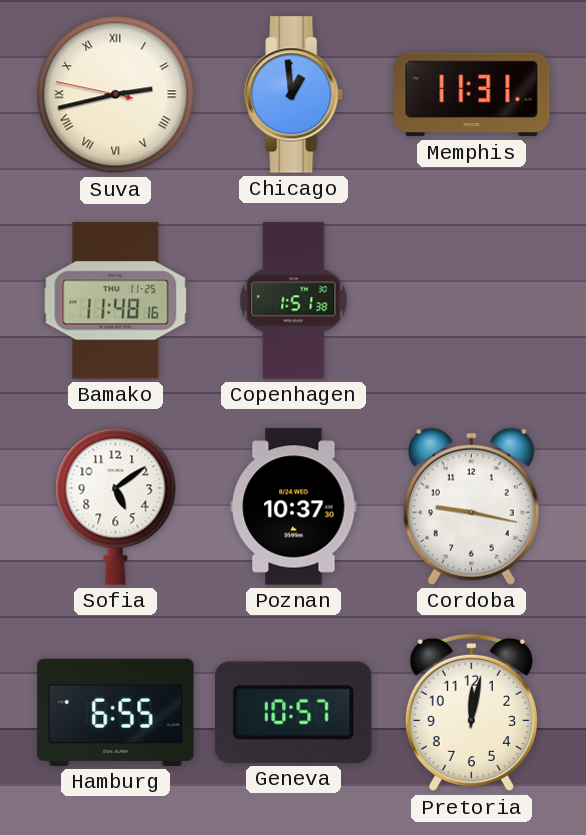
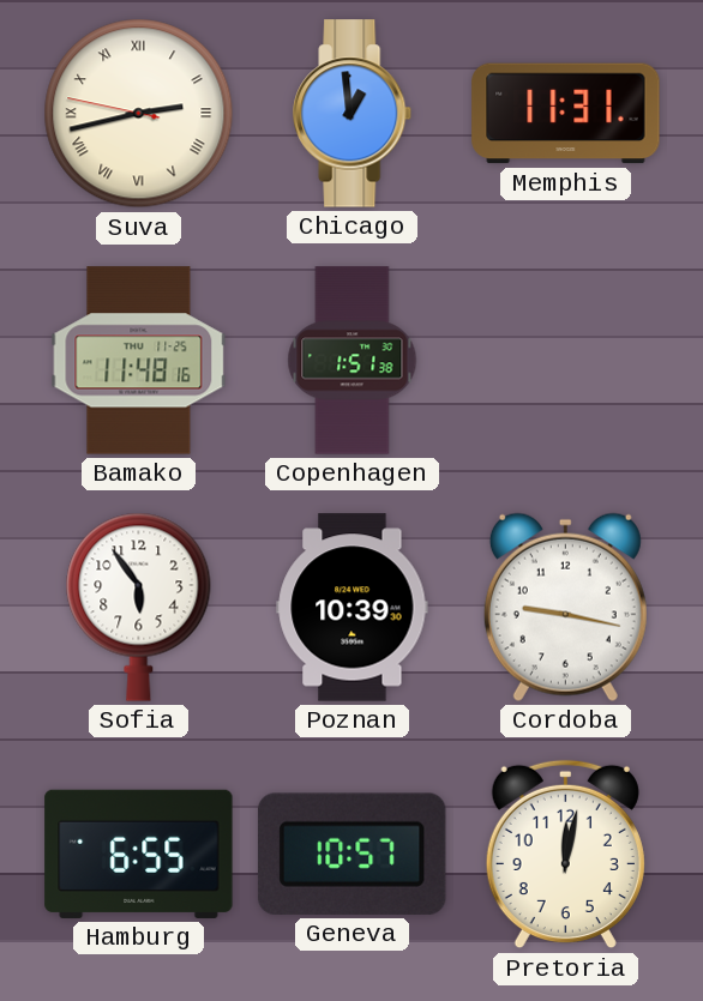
Sofia: 5:09 -> 5:54
Poznan: 10:37 -> 10:39
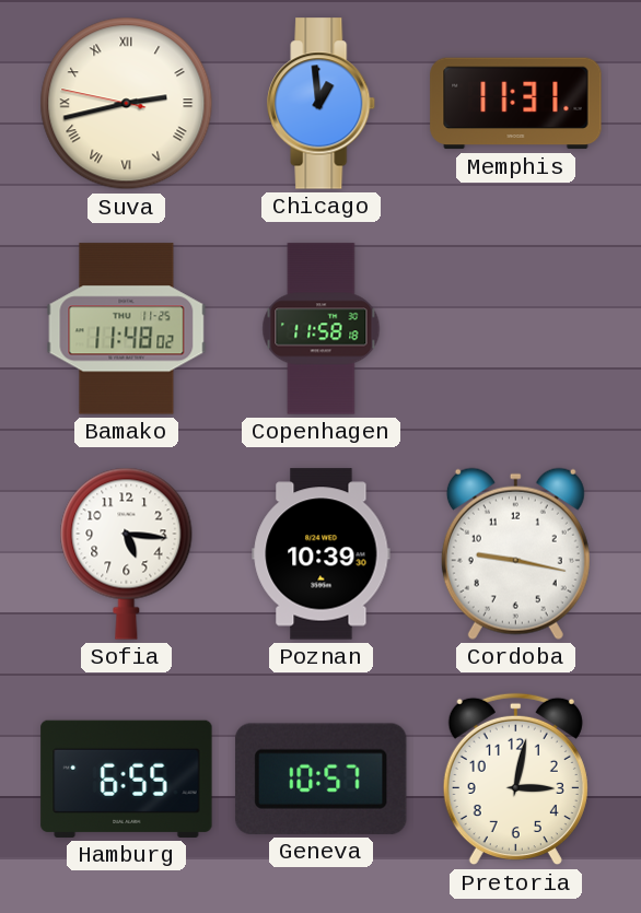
Bamako: 11:48:16 -> 11:48:02
Copenhagen: 1:51 -> 11:58
Sofia: 5:54 -> 5:16
Pretoria: 12:02 -> 3:02
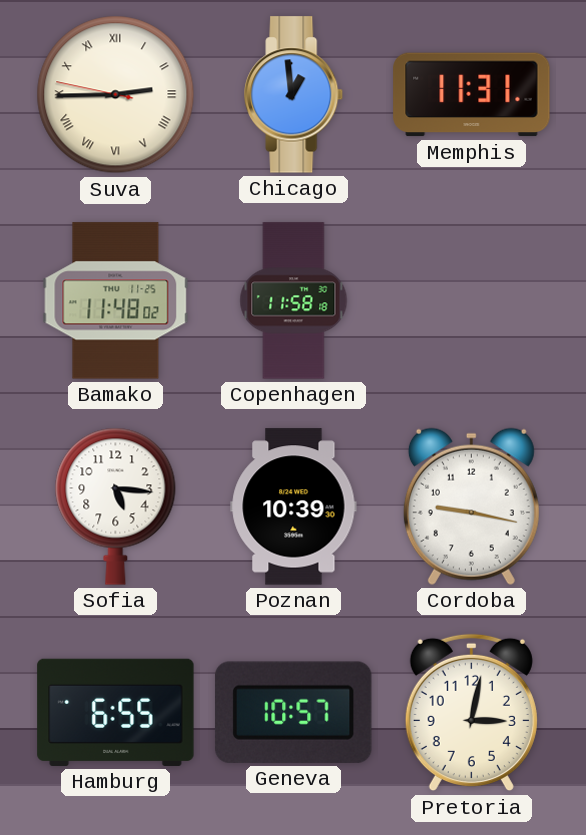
Suva: 2:42 -> 2:44
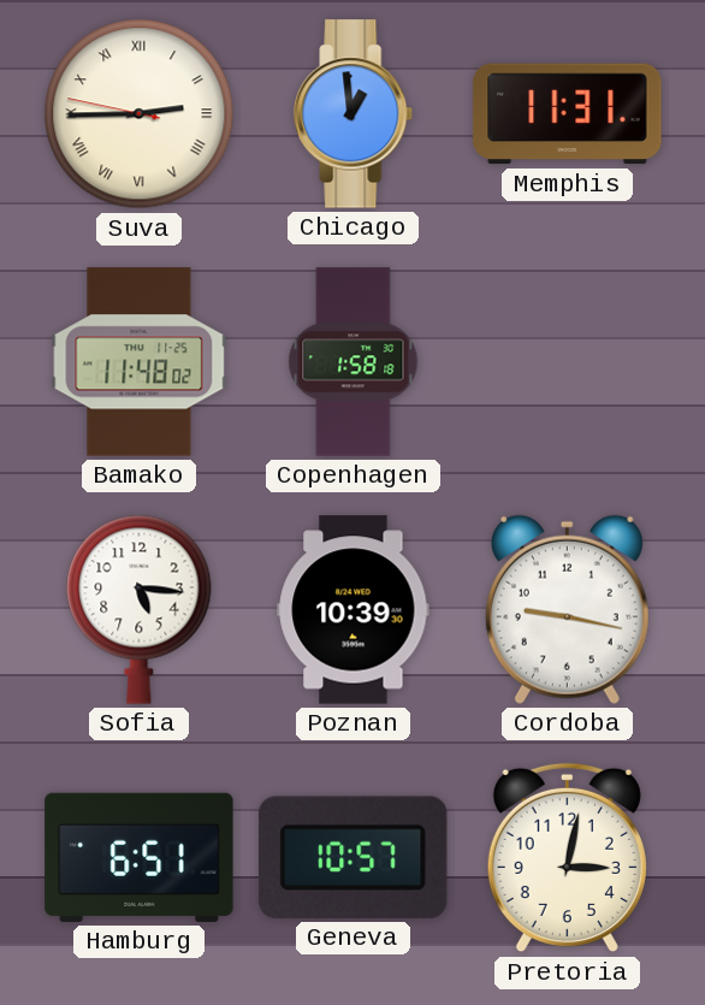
Copenhagen: 11:58 -> 1:58
Hamburg: 6:55 -> 6:51
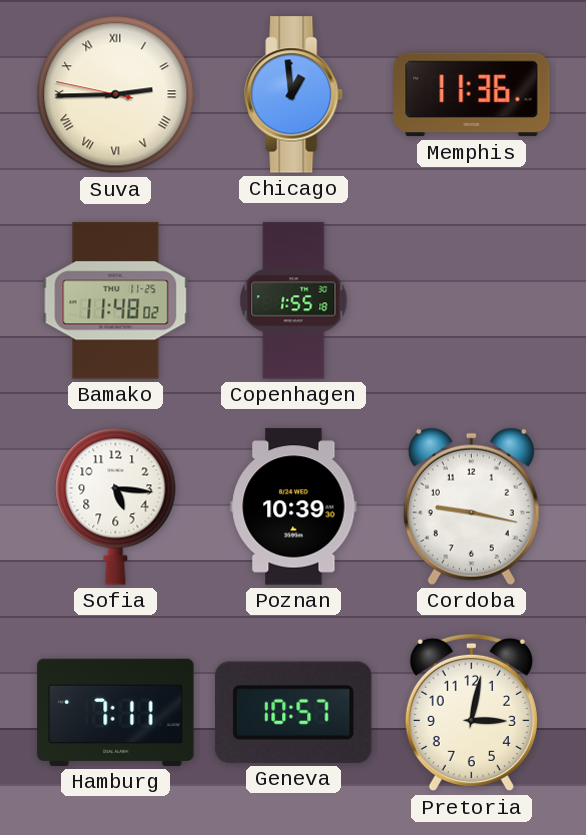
Memphis: 11:31 -> 11:36
Copenhagen: 1:58 -> 1:55
Hamburg: 6:51 -> 7:11
